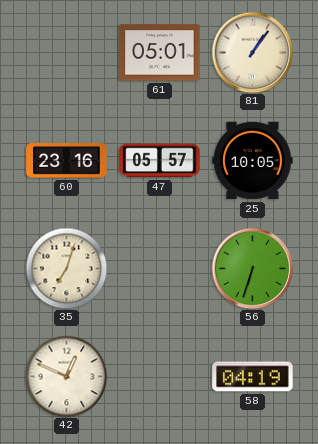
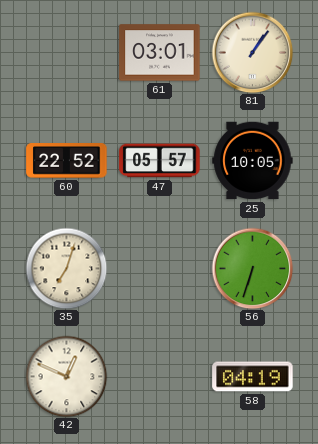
61: 05:01 -> 03:01
60: 23:16 -> 22:52
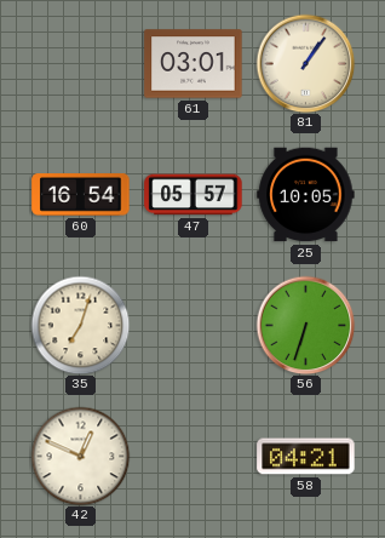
60: 22:52 -> 16:54
58: 04:19 -> 04:21
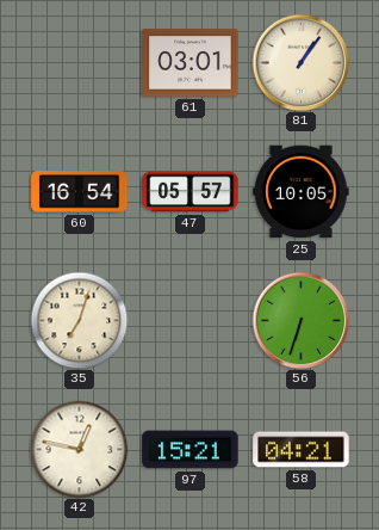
42: 12:49 -> 12:47
97: none -> 15:21
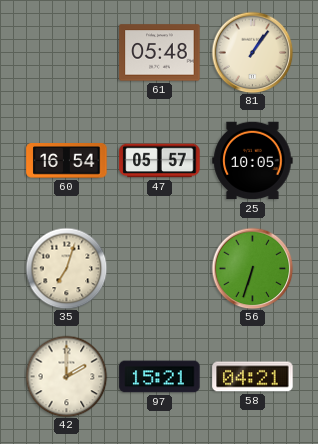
61: 03:01 -> 05:48
42: 12:47 -> 2:00
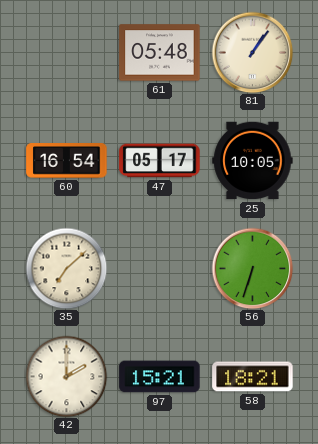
47: 05:57 -> 05:17
35: 7:03 -> 7:08
58: 04:21 -> 18:21
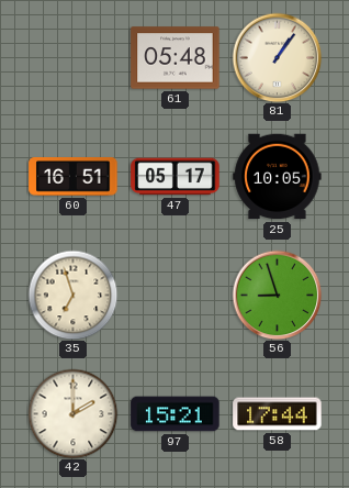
60: 16:54 -> 16:51
35: 7:08 -> 6:57
56: 6:33 -> 8:57
58: 18:21 -> 17:44
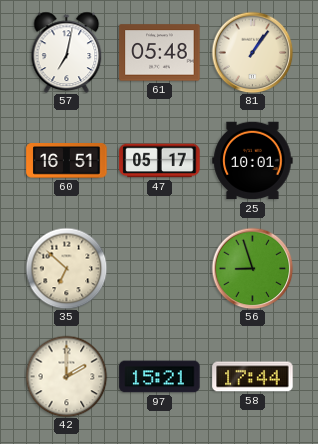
57: none -> 7:02
25: 10:05 -> 10:01
35: 6:57 -> 6:52
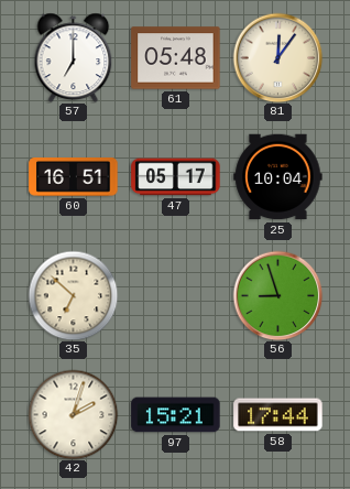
57: 7:02 -> 7:00
81: 1:06 -> 12:06
25: 10:01 -> 10:04
42: 2:00 -> 2:03
